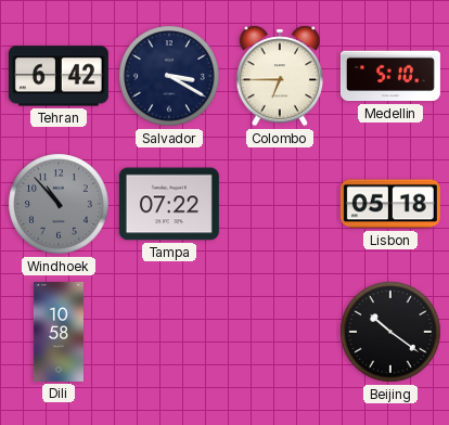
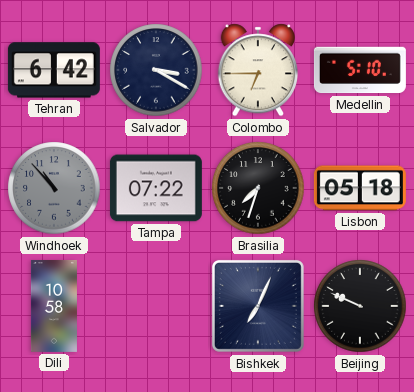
Brasilia: none -> 7:33
Bishkek: none -> 7:04
Beijing: 10:21 -> 9:49
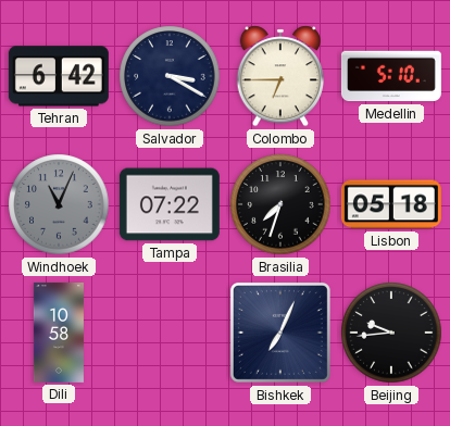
Windhoek: 10:53 -> 11:04
Beijing: 9:49 -> 9:44
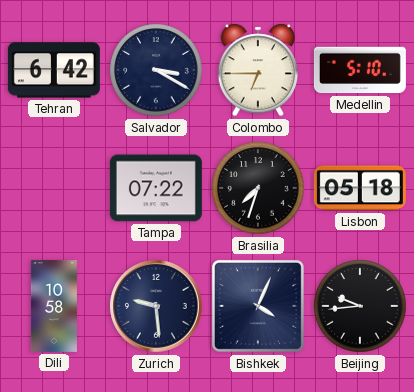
Windhoek: 11:04 -> none
Zurich: none -> 9:29
Bishkek: 7:04 -> 4:04
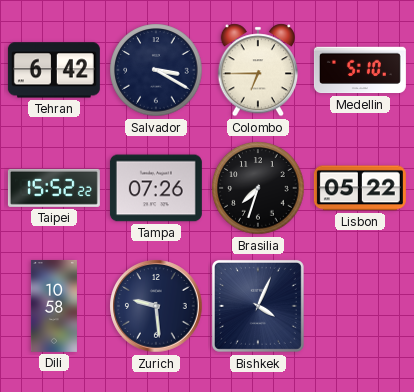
Taipei: none -> 15:52
Tampa: 07:22 -> 07:26
Lisbon: 05:18 -> 05:22
Beijing: 9:44 -> none
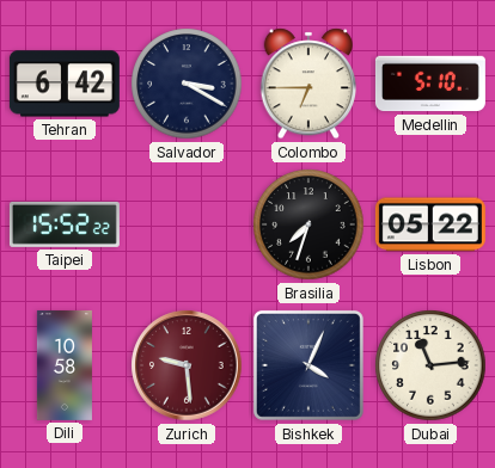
Tampa: 07:26 -> none
Zurich dial: navy -> burgundy
Dubai: none -> 11:14
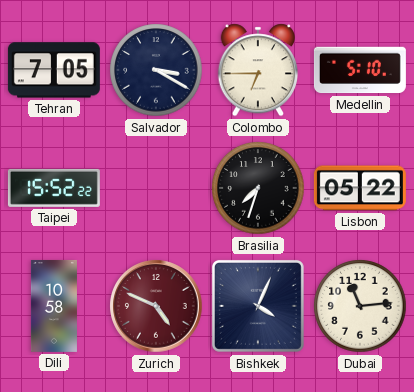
Tehran: 6:42 -> 7:05
Zurich: 9:29 -> 4:49
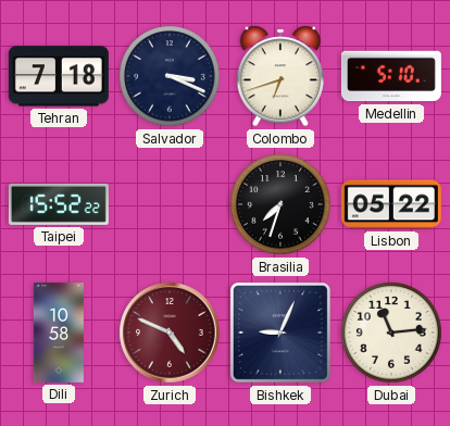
Tehran: 7:05 -> 7:18
Salvador: 3:20 -> 3:19
Colombo: 6:45 -> 6:42
Bishkek: 4:04 -> 9:04
